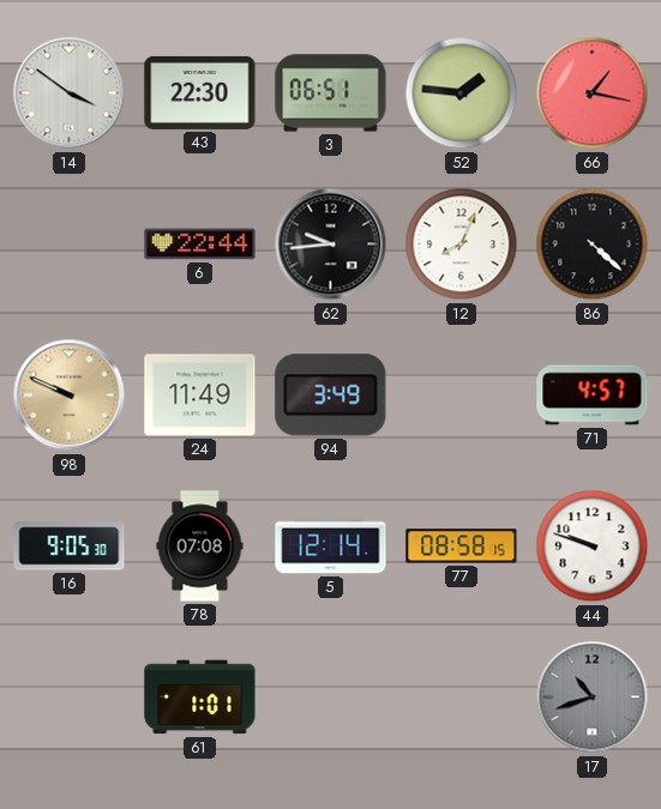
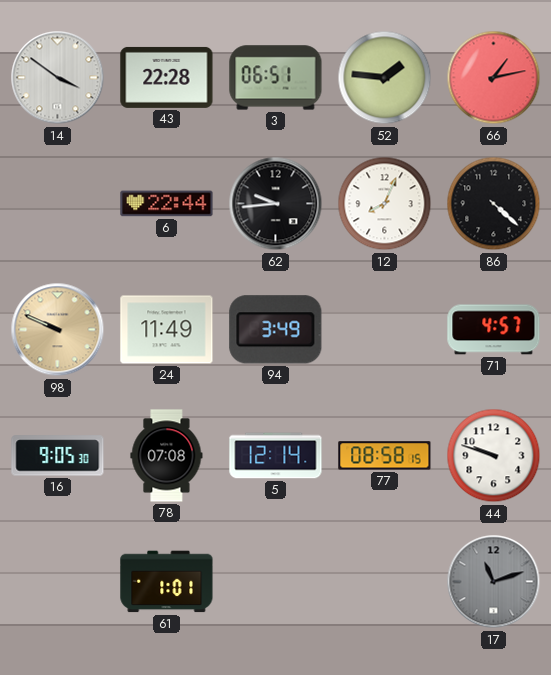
43: 22:30 -> 22:28
66: 1:17 -> 1:13
17: 10:42 -> 11:12
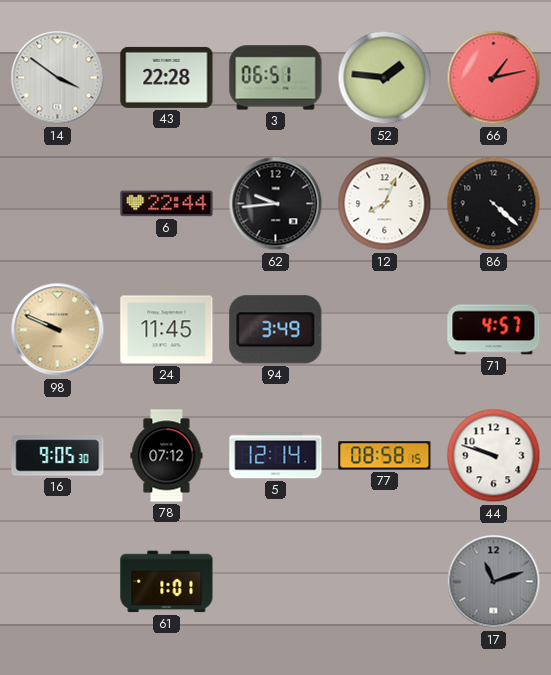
24: 11:49 -> 11:45
78: 07:08 -> 07:12
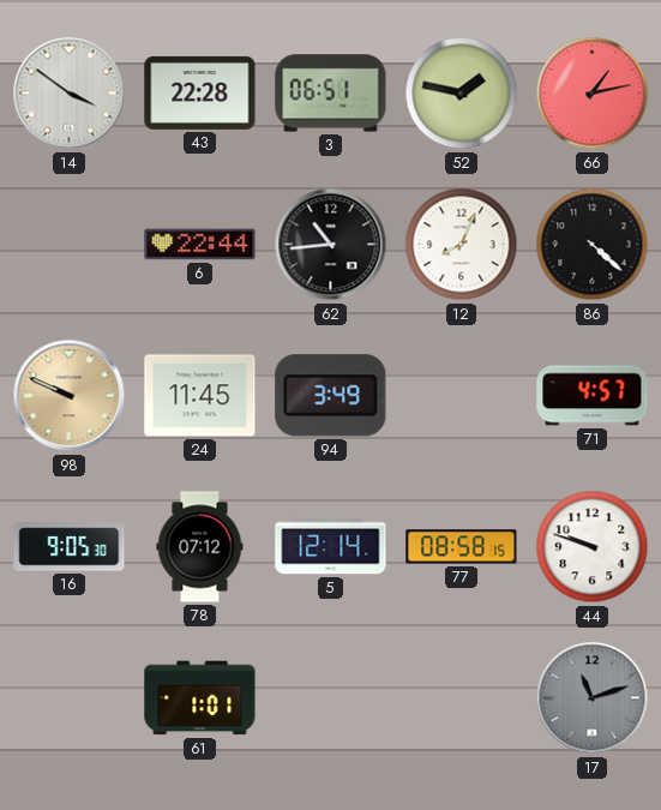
52: 1:46 -> 1:47
62: 9:44 -> 10:44
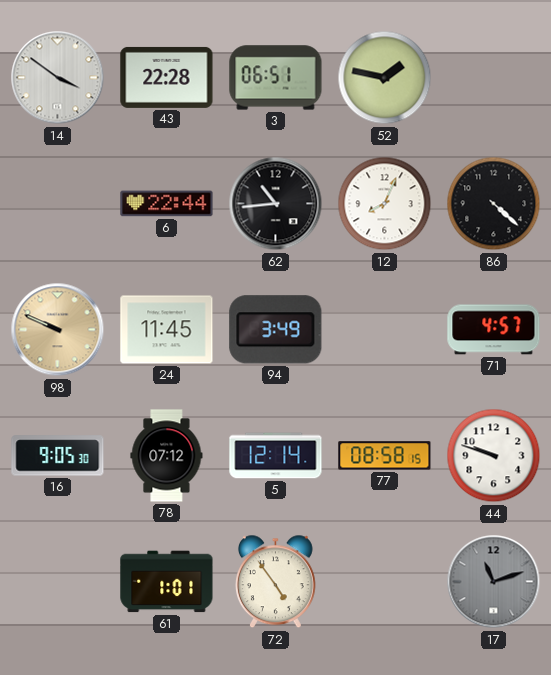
66: 1:13 -> none
72: none -> 4:54
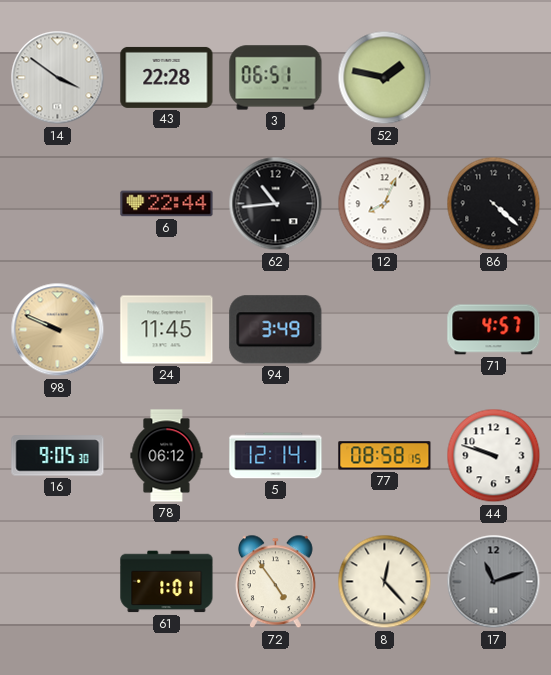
78: 07:12 -> 06:12
8: none -> 12:23
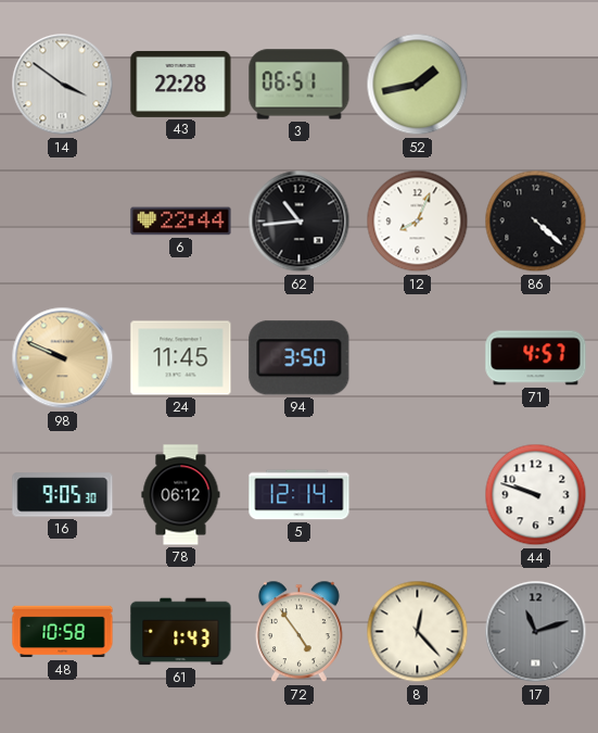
52: 1:47 -> 1:43
94: 3:49 -> 3:50
77: 08:58 -> none
48: none -> 10:58
61: 1:01 -> 1:43
